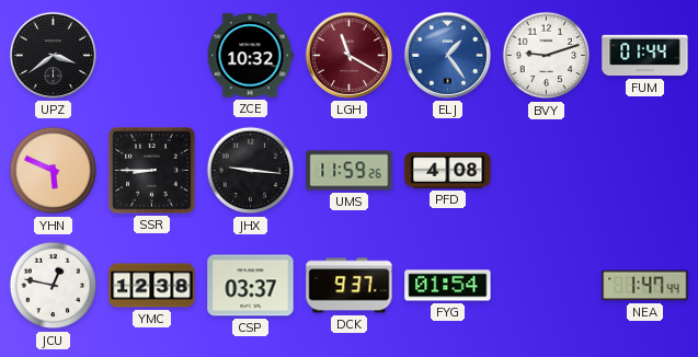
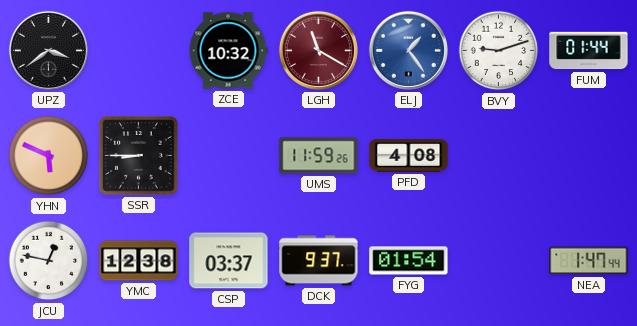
JHX: 9:16 -> none
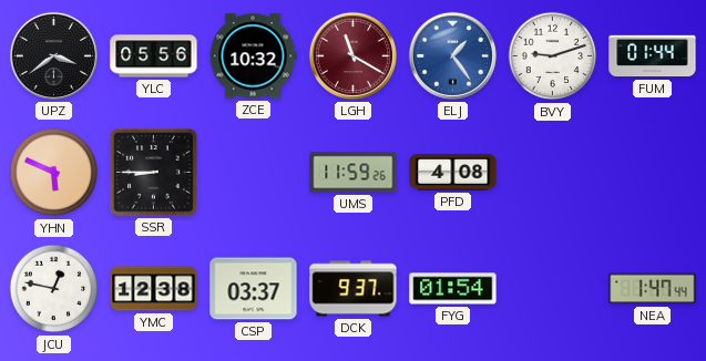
YLC: none -> 05:56
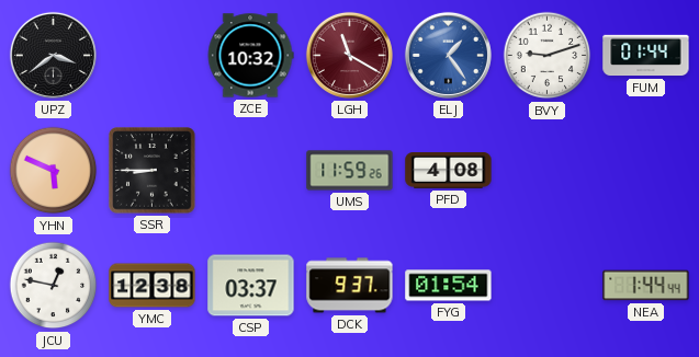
YLC: 05:56 -> none
NEA: 1:47 -> 1:44
